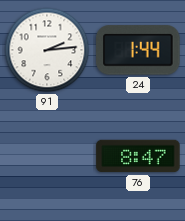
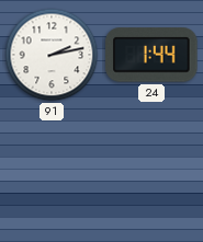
91: 2:14 -> 2:13
76: 8:47 -> none
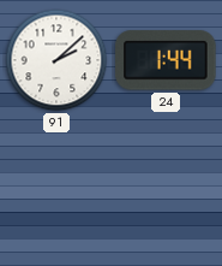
91: 2:13 -> 2:08
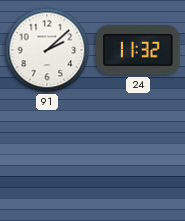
24: 1:44 -> 11:32
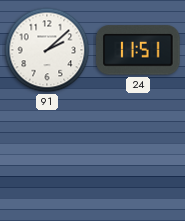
24: 11:32 -> 11:51
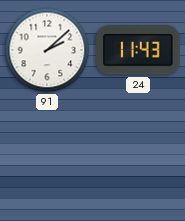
24: 11:51 -> 11:43
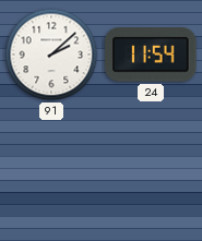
24: 11:43 -> 11:54
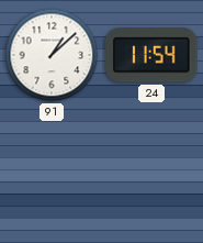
91: 2:08 -> 1:08
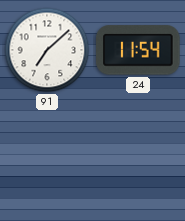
91: 1:08 -> 7:08
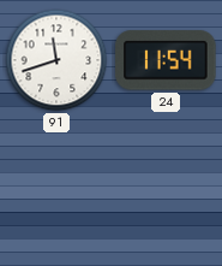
91: 7:08 -> 11:42
